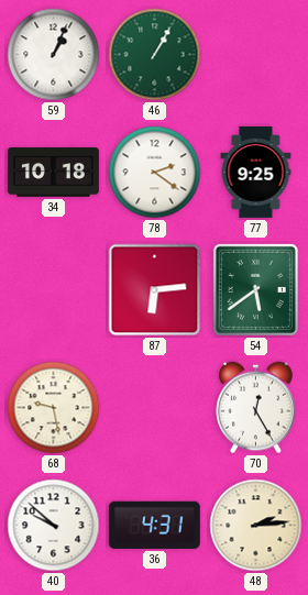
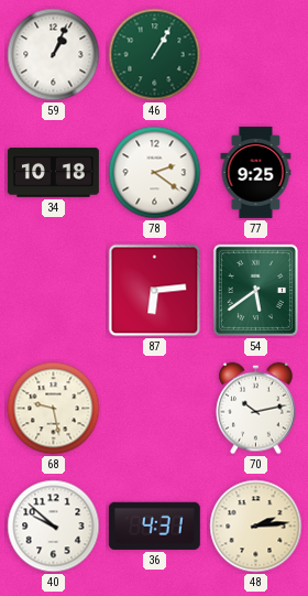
70: 12:25 -> 10:13
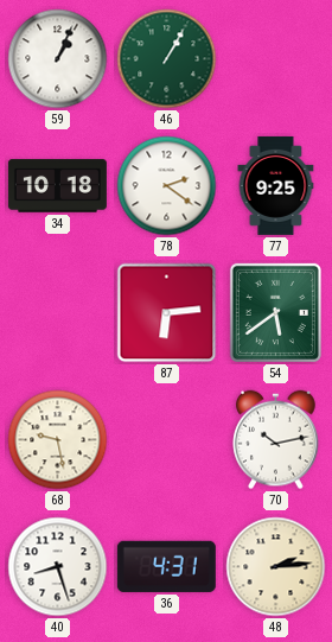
40: 9:52 -> 8:27
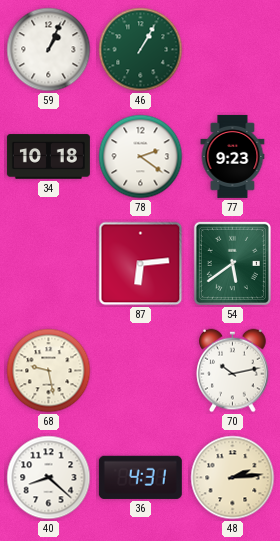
77: 9:25 -> 9:23
40: 8:27 -> 8:22
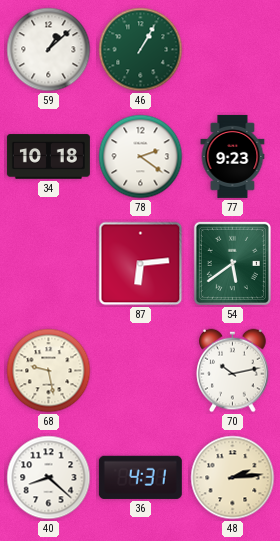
59: 1:04 -> 1:08
